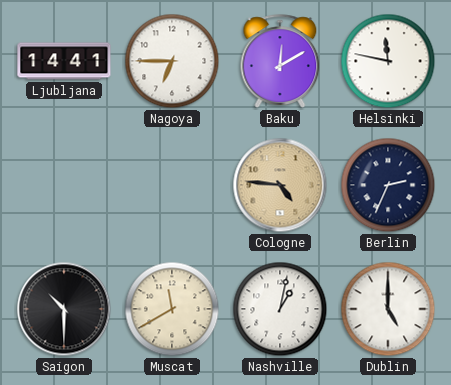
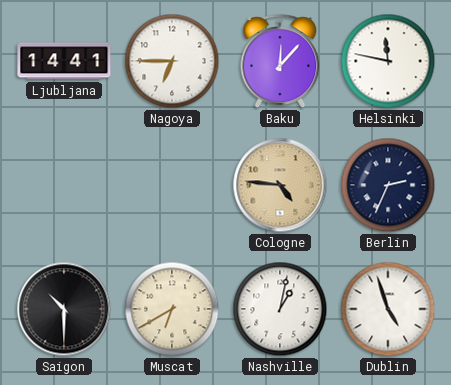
Baku: 12:10 -> 12:07
Muscat: 11:40 -> 6:40
Dublin: 5:00 -> 4:57
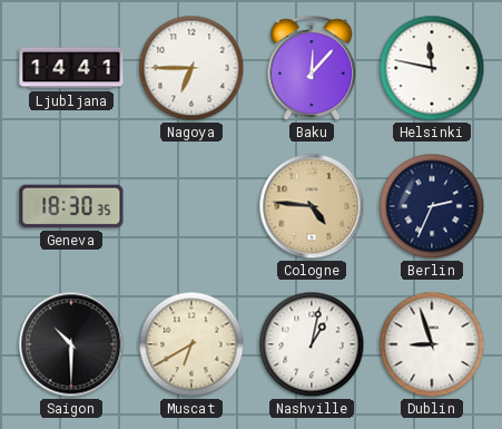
Geneva: none -> 18:30
Dublin: 4:57 -> 8:57
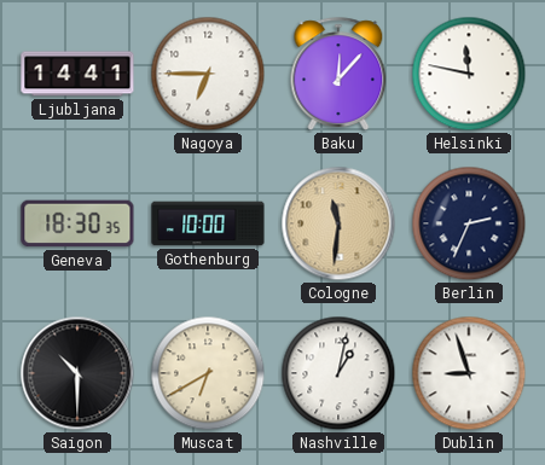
Gothenburg: none -> 10:00
Cologne: 4:46 -> 11:31
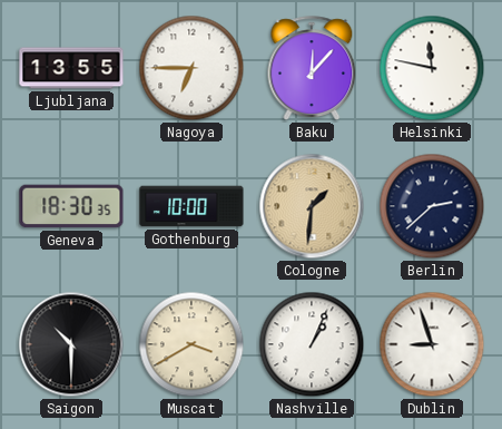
Ljubljana: 14:41 -> 13:55
Cologne: 11:31 -> 1:31
Berlin: 2:34 -> 2:38
Muscat: 6:40 -> 3:40
Nashville: 1:02 -> 1:04
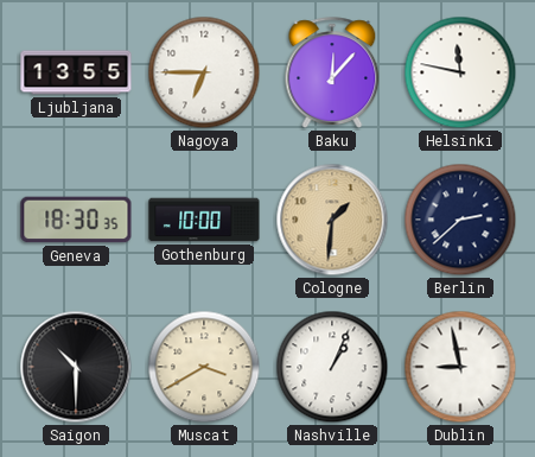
Dublin: 8:57 -> 8:58
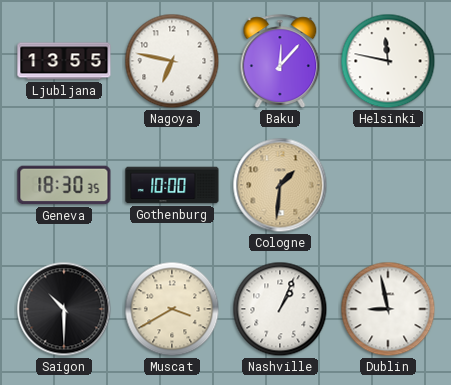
Nagoya: 6:45 -> 6:47
Berlin: 2:38 -> none
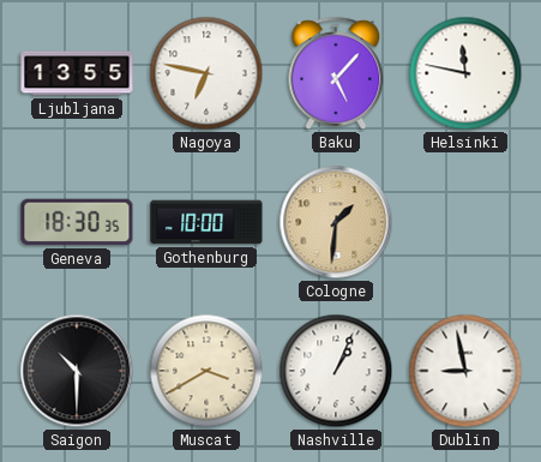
Baku: 12:07 -> 5:07
